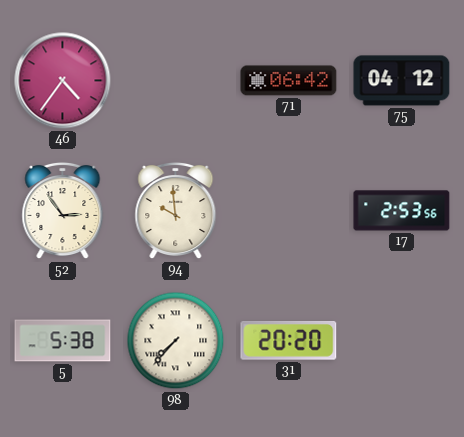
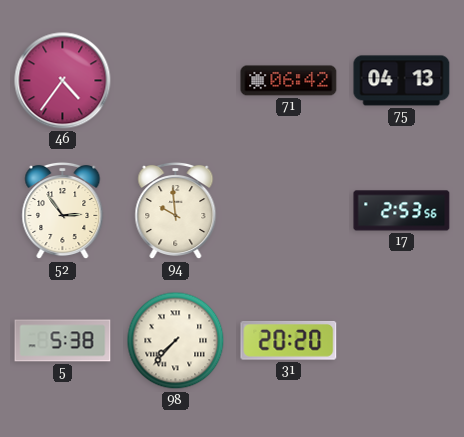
75: 04:12 -> 04:13
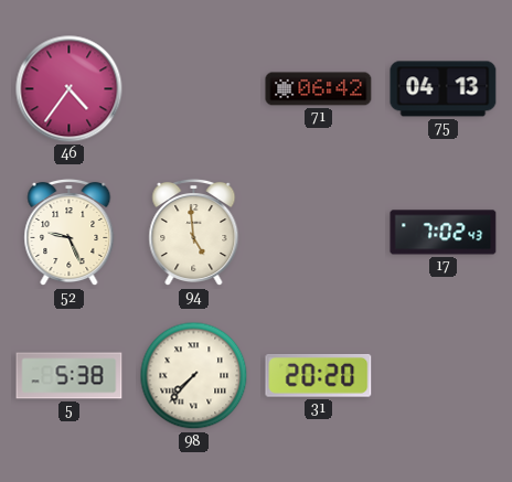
52: 2:54 -> 9:26
94: 9:59 -> 4:59
17: 2:53 -> 7:02
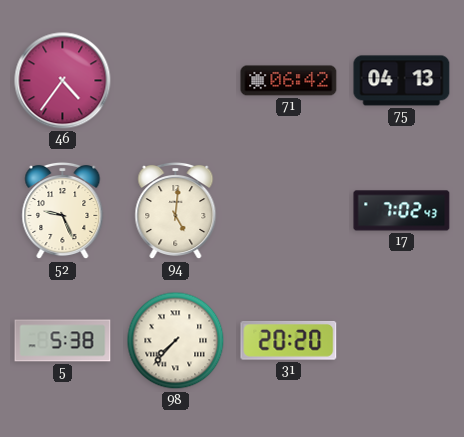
94: 4:59 -> 5:01
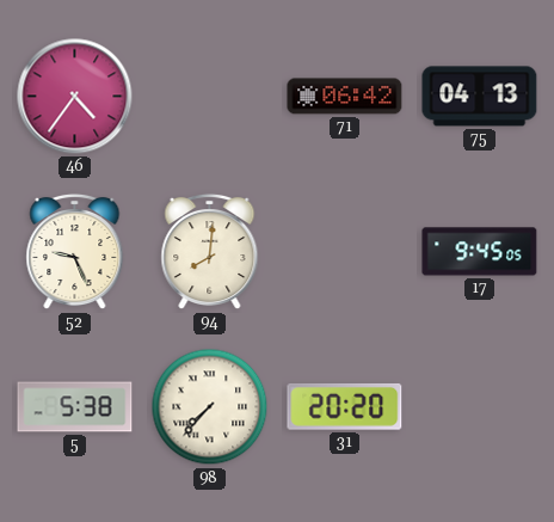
94: 5:01 -> 8:01
17: 7:02 -> 9:45
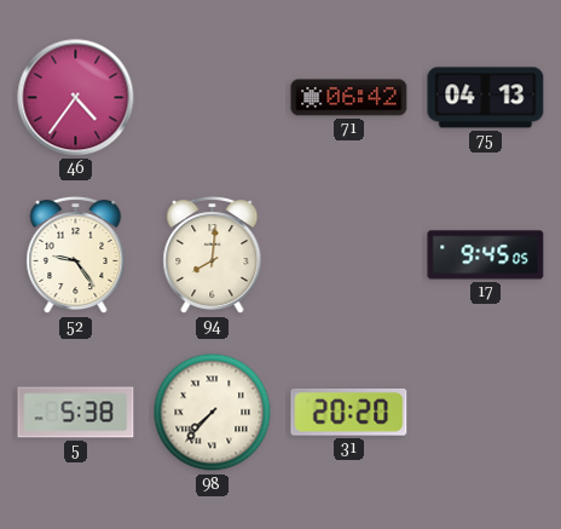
52: 9:26 -> 9:24
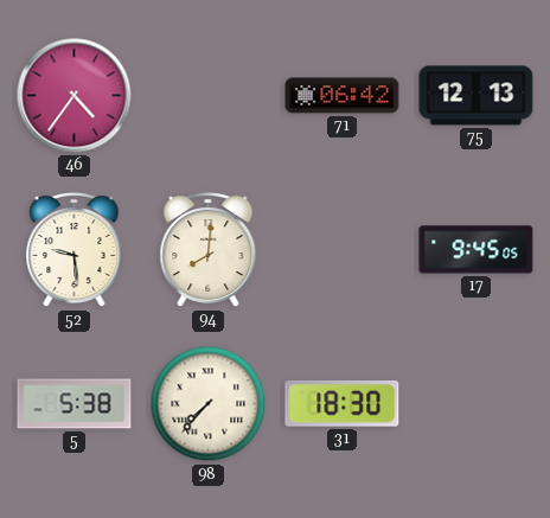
75: 04:13 -> 12:13
52: 9:24 -> 9:29
31: 20:20 -> 18:30
